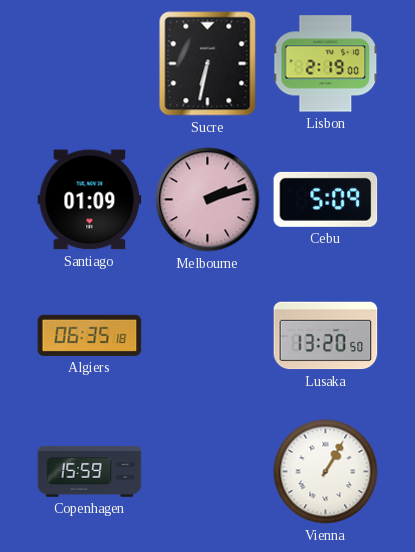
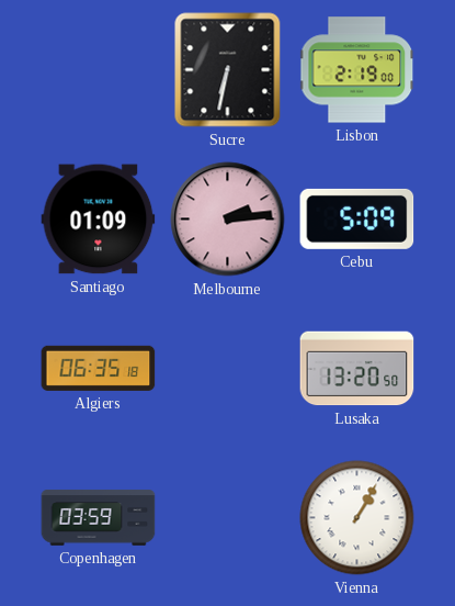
Melbourne: 2:12 -> 2:14
Copenhagen: 15:59 -> 03:59
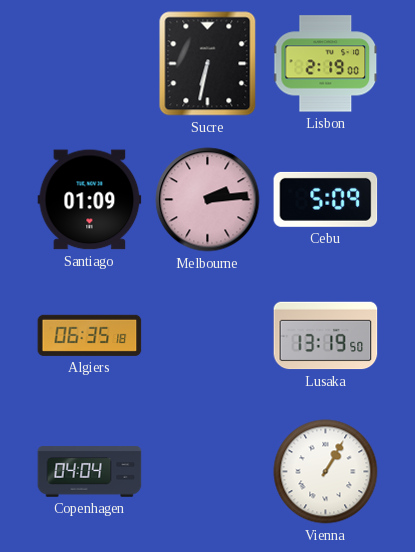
Lusaka: 13:20 -> 13:19
Copenhagen: 03:59 -> 04:04
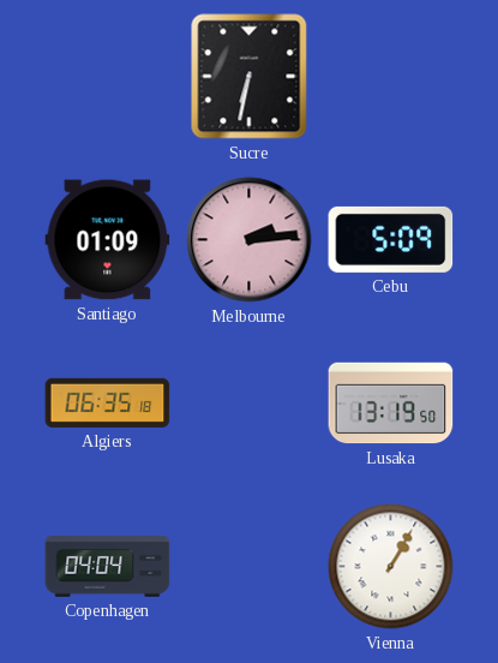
Lisbon: 2:19 -> none
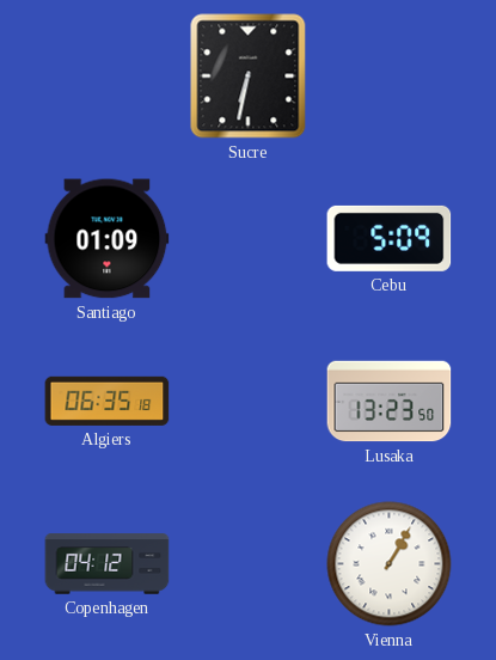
Melbourne: 2:14 -> none
Lusaka: 13:19 -> 13:23
Copenhagen: 04:04 -> 04:12
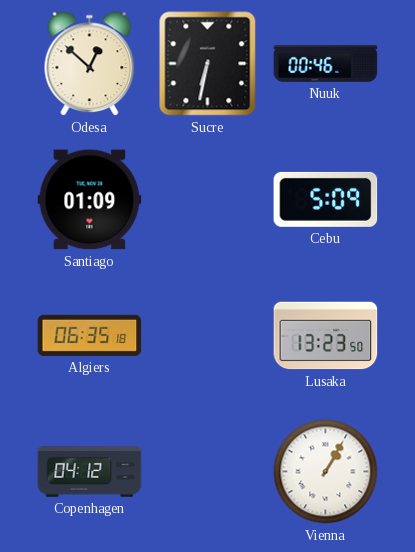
Odesa: none -> 12:52
Nuuk: none -> 00:46
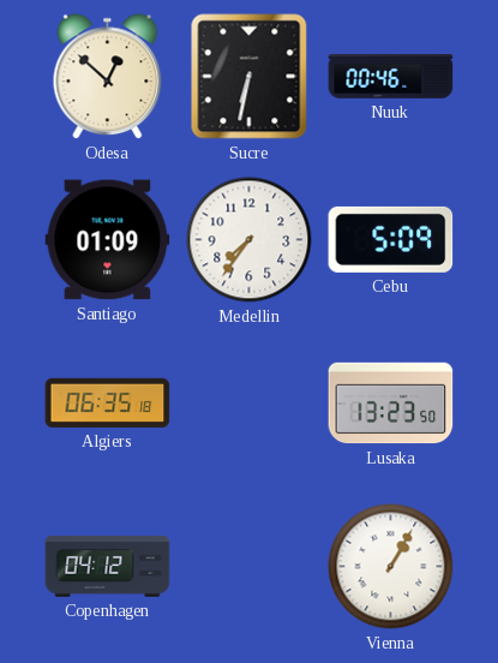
Medellin: none -> 7:36
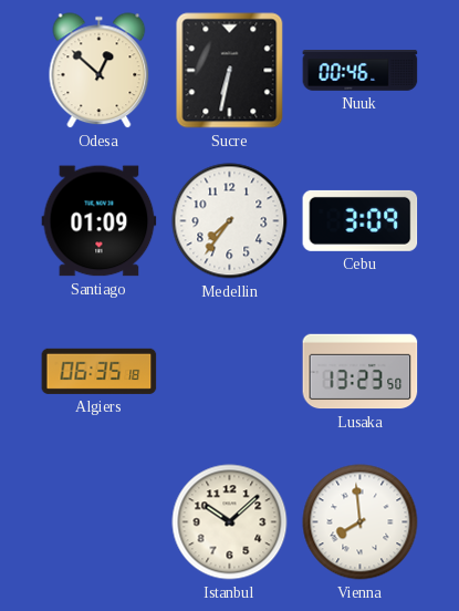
Cebu: 5:09 -> 3:09
Copenhagen: 04:12 -> none
Istanbul: none -> 10:08
Vienna: 1:05 -> 7:59
